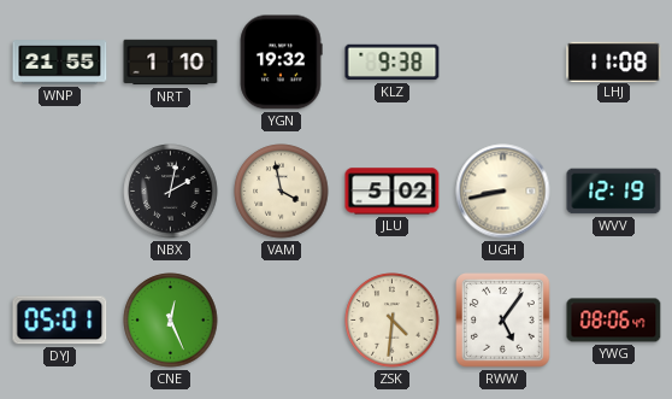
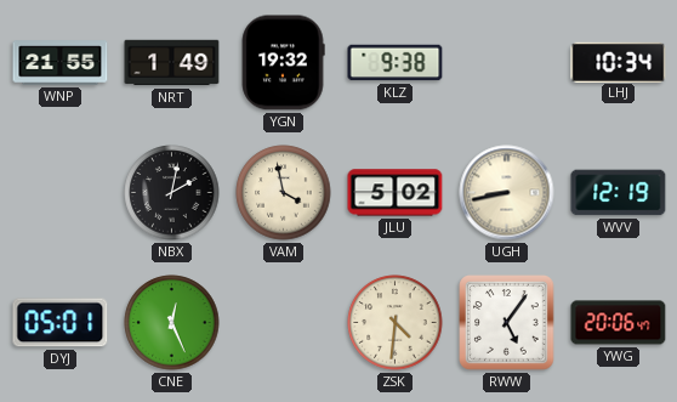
NRT: 1:10 -> 1:49
LHJ: 11:08 -> 10:34
YWG: 08:06 -> 20:06
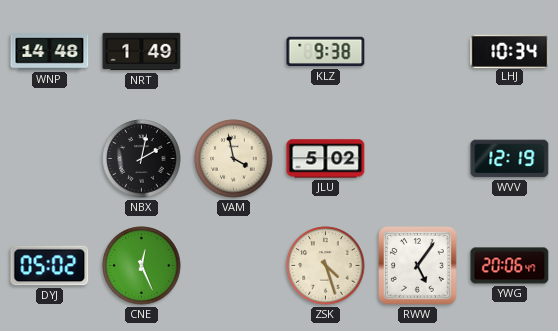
WNP: 21:55 -> 14:48
YGN: 19:32 -> none
UGH: 8:43 -> none
DYJ: 05:01 -> 05:02
ZSK: 4:31 -> 4:27
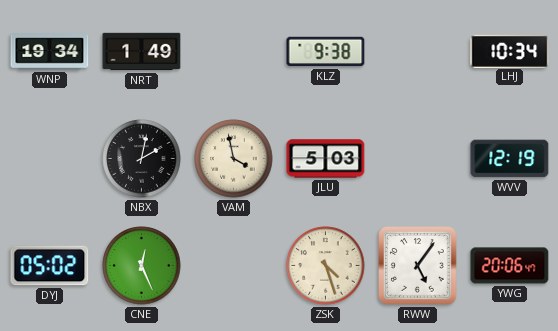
WNP: 14:48 -> 19:34
JLU: 5:02 -> 5:03
